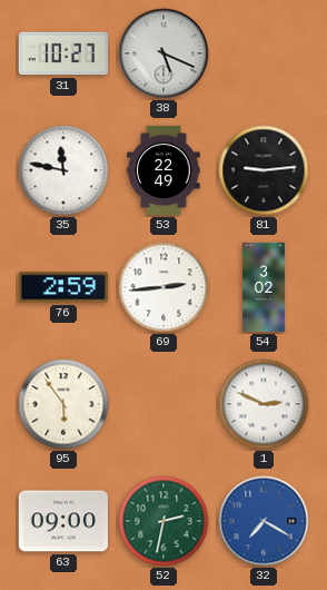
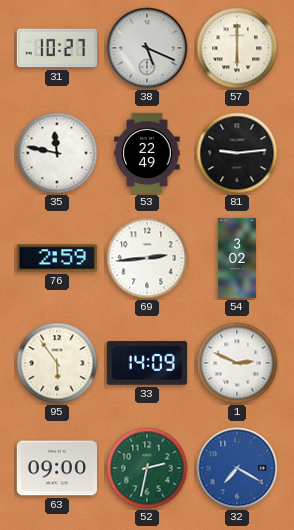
57: none -> 6:00
33: none -> 14:09
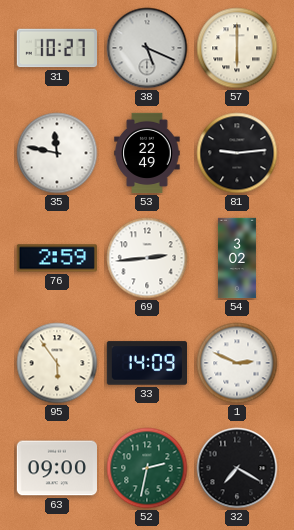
32 dial: blue -> black
